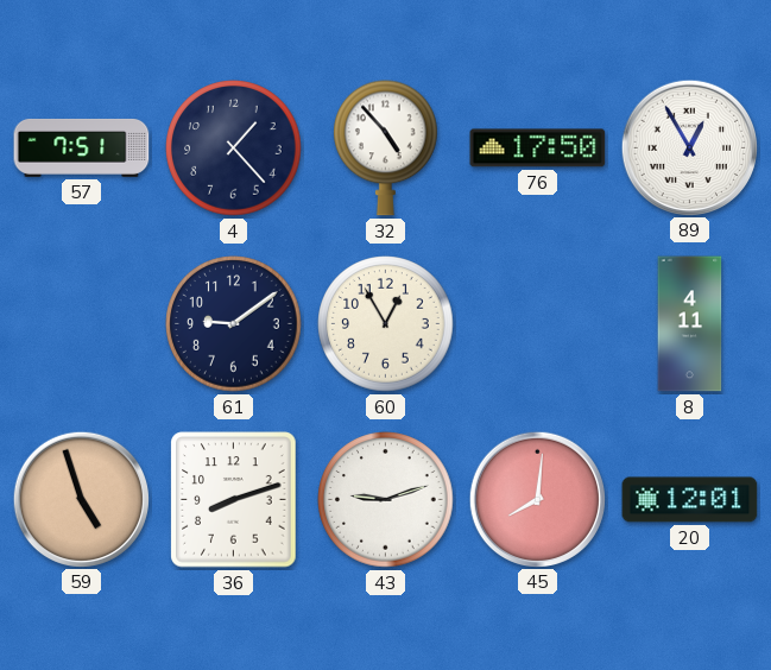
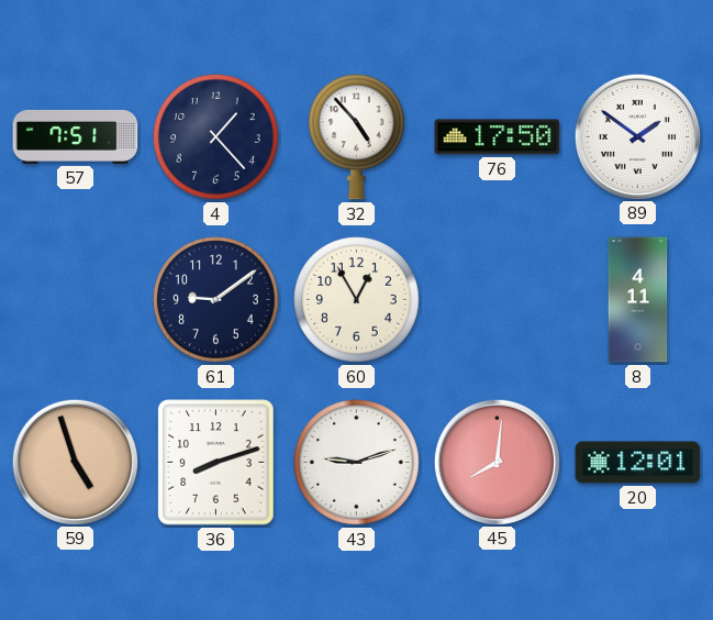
89: 12:55 -> 1:51
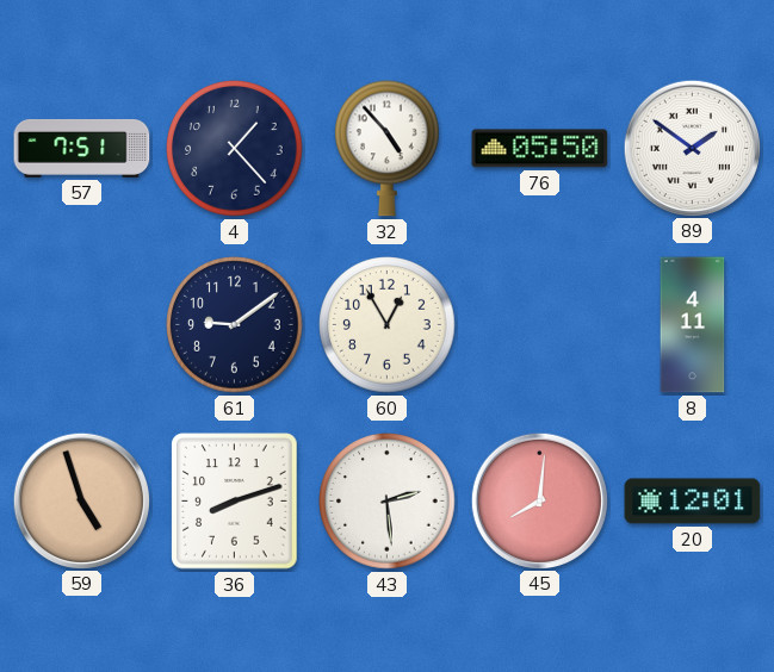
76: 17:50 -> 05:50
43: 9:12 -> 2:29
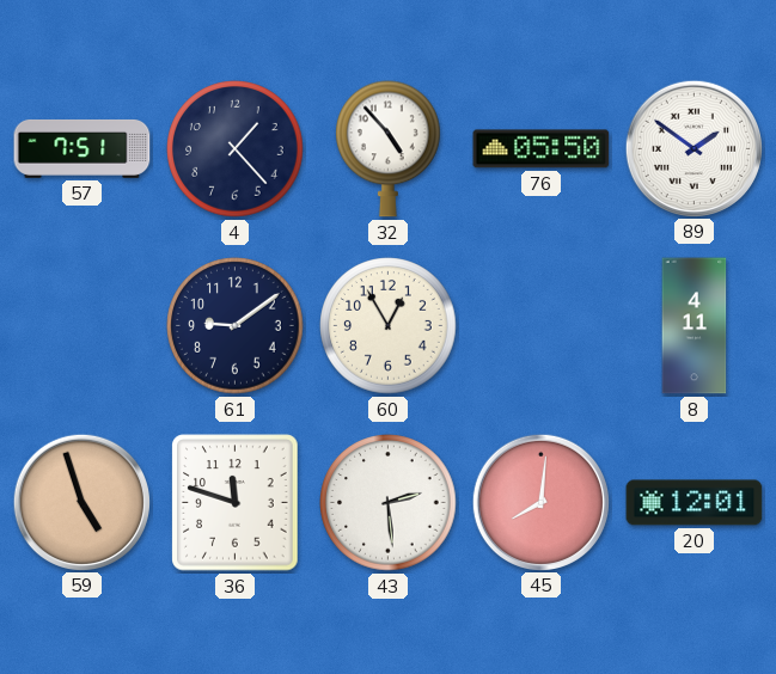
36: 8:12 -> 11:48
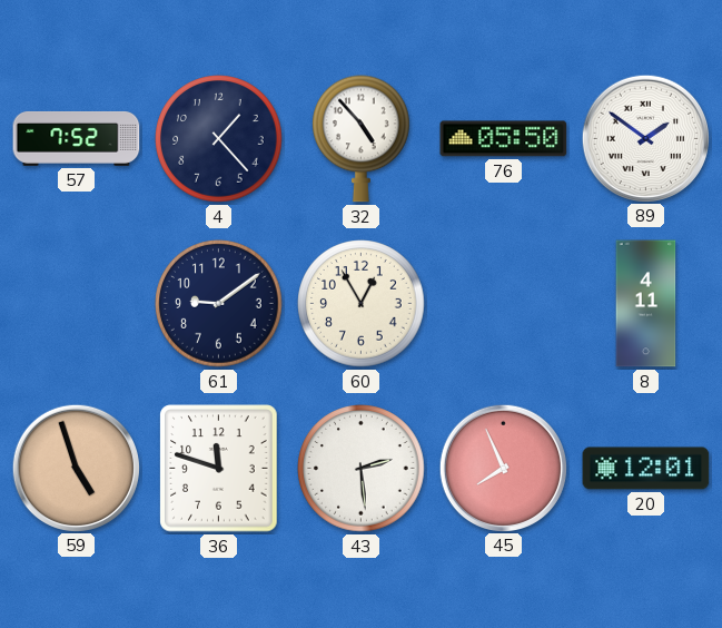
57: 7:51 -> 7:52
45: 8:01 -> 7:56
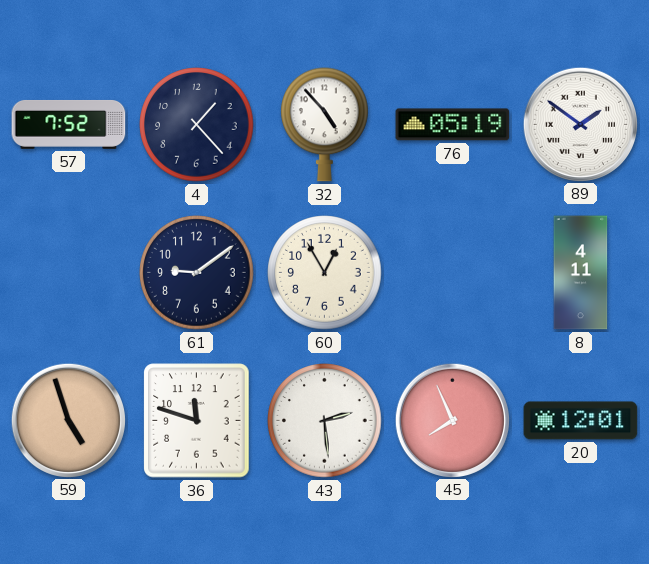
76: 05:50 -> 05:19
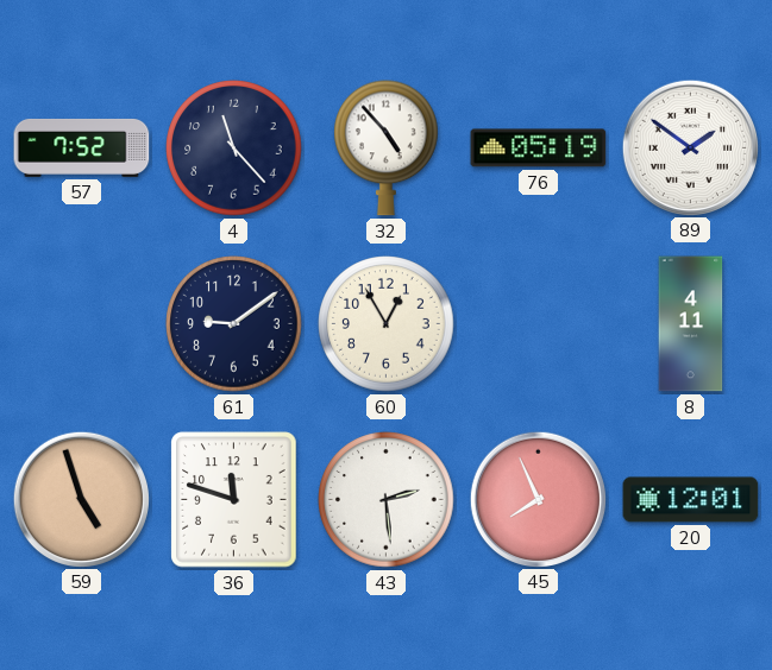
4: 1:23 -> 11:23
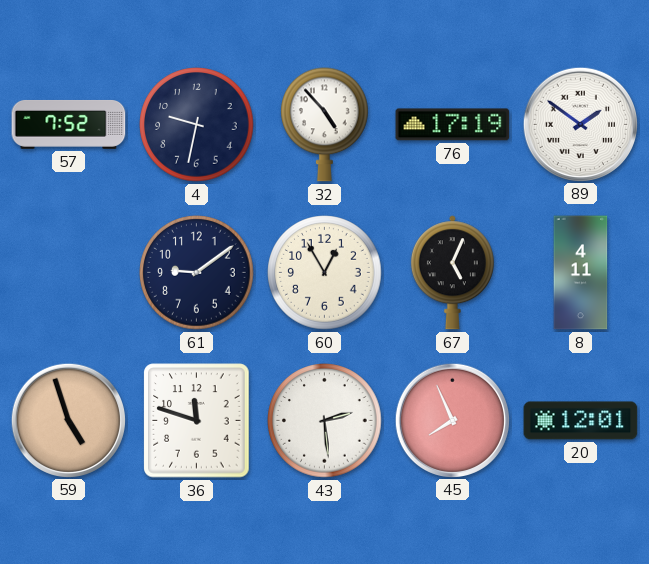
4: 11:23 -> 9:32
76: 05:19 -> 17:19
67: none -> 5:04
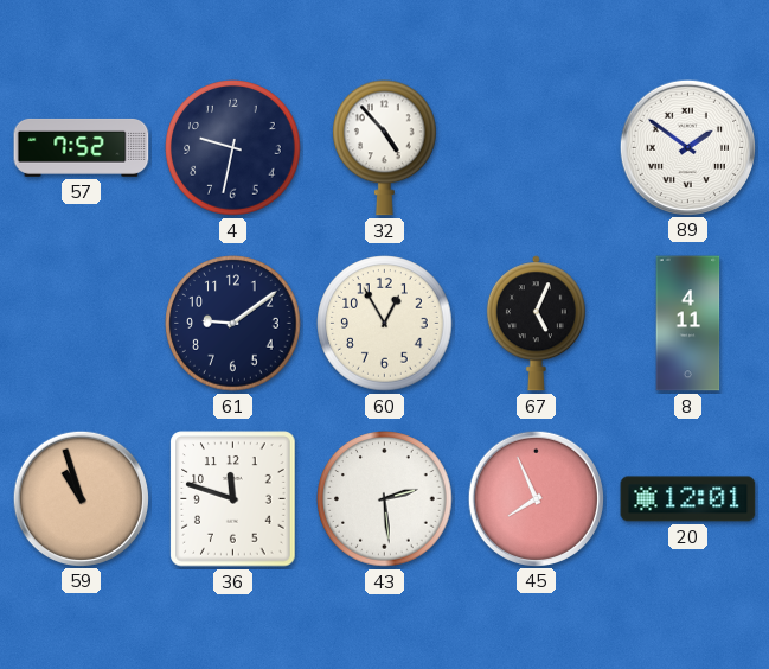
76: 17:19 -> none
59: 4:57 -> 10:57
